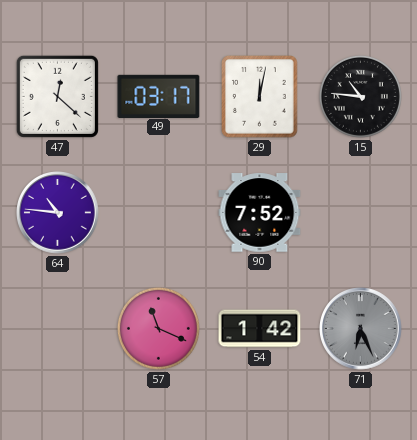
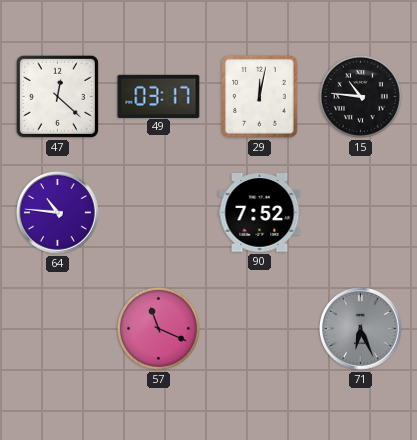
54: 1:42 -> none
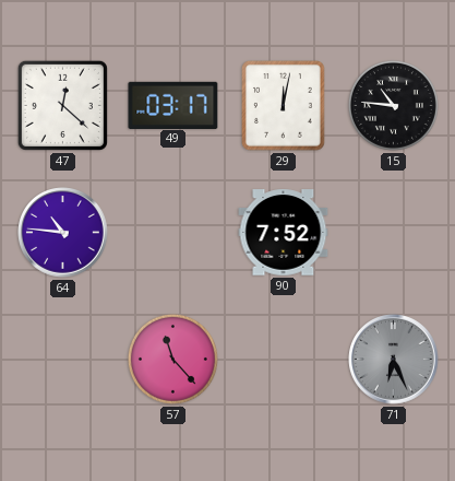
57: 11:19 -> 11:23
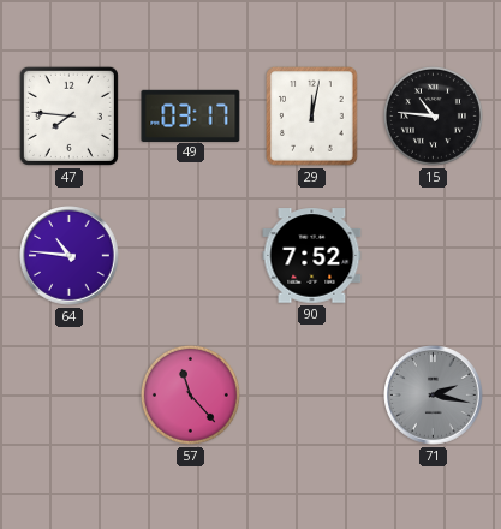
47: 12:22 -> 7:46
71: 6:26 -> 2:17
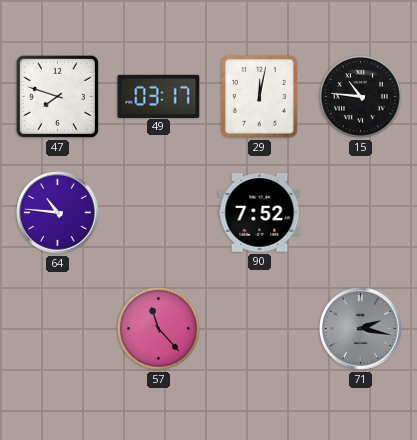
47: 7:46 -> 7:48
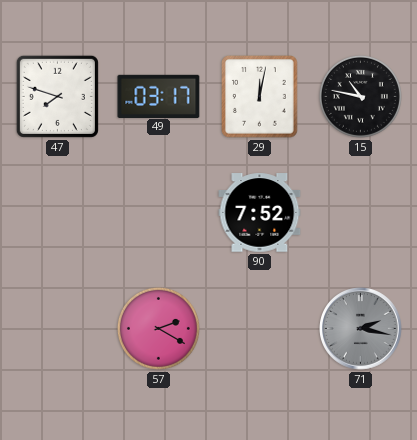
15: 10:46 -> 10:47
64: 10:46 -> none
57: 11:23 -> 2:20
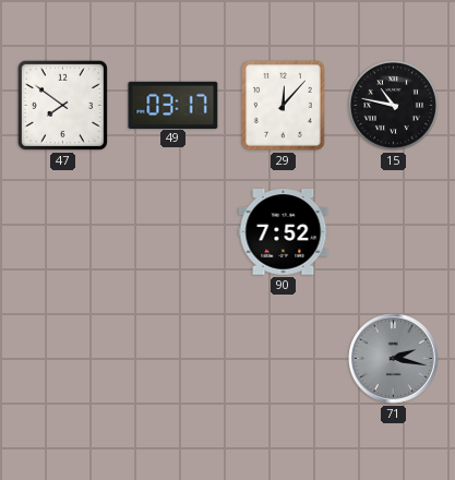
47: 7:48 -> 7:51
29: 12:02 -> 12:07
57: 2:20 -> none
